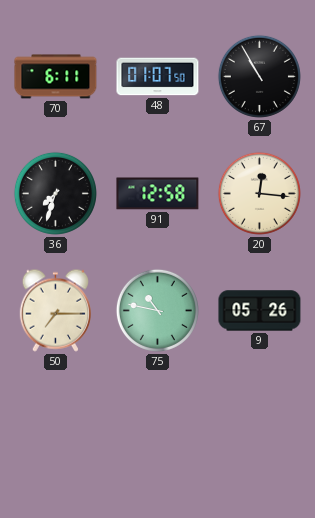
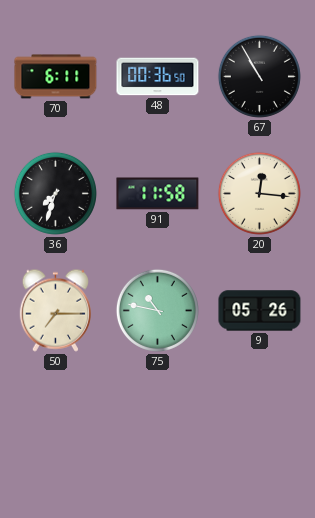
48: 01:07 -> 00:36
91: 12:58 -> 11:58
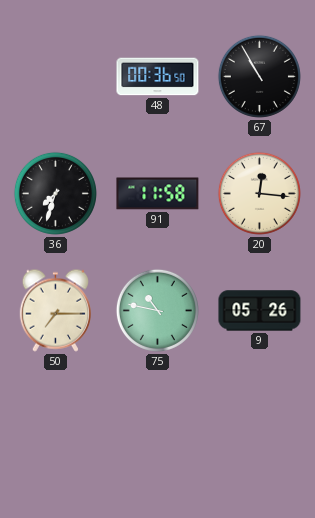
70: 6:11 -> none
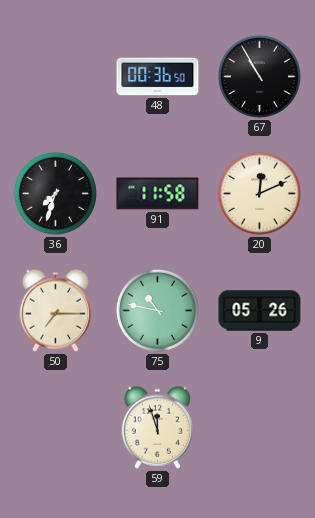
20: 12:16 -> 12:11
59: none -> 11:57
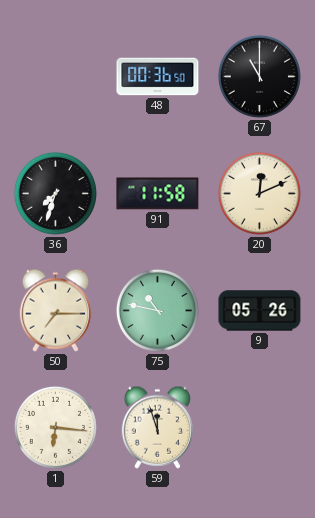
67: 10:55 -> 11:00
1: none -> 6:16
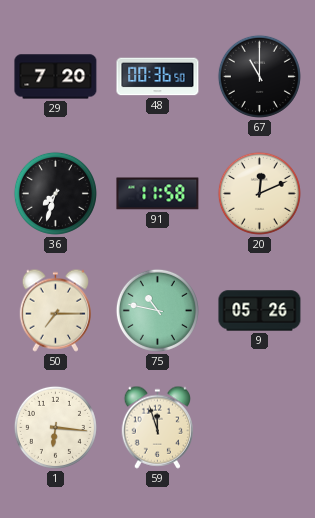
29: none -> 7:20
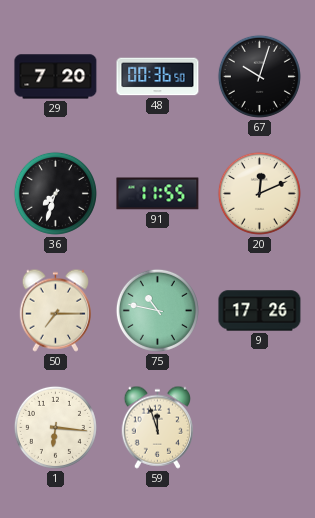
67: 11:00 -> 10:03
91: 11:58 -> 11:55
9: 05:26 -> 17:26
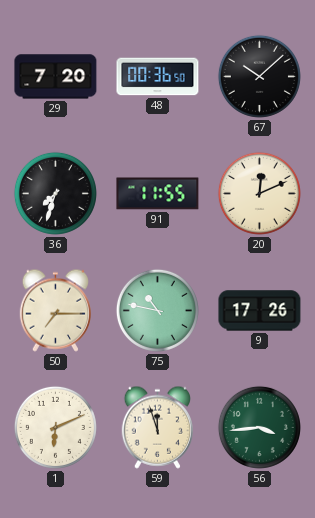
67: 10:03 -> 10:08
1: 6:16 -> 6:11
56: none -> 3:44
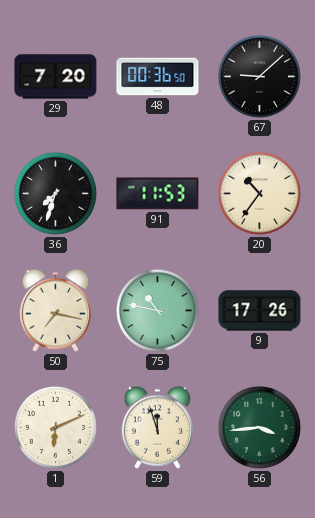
67: 10:08 -> 9:08
91: 11:55 -> 11:53
20: 12:11 -> 10:36
50: 7:15 -> 7:17
